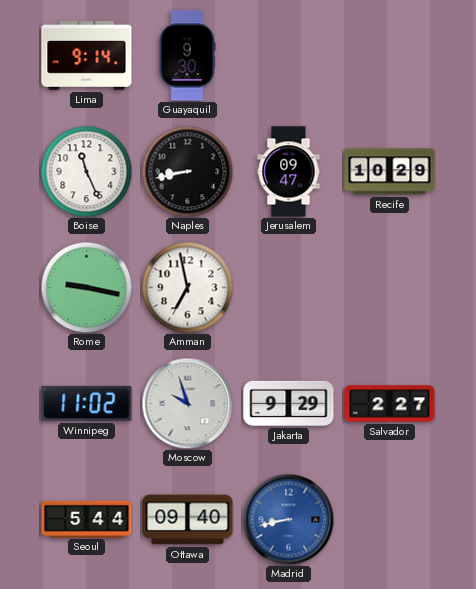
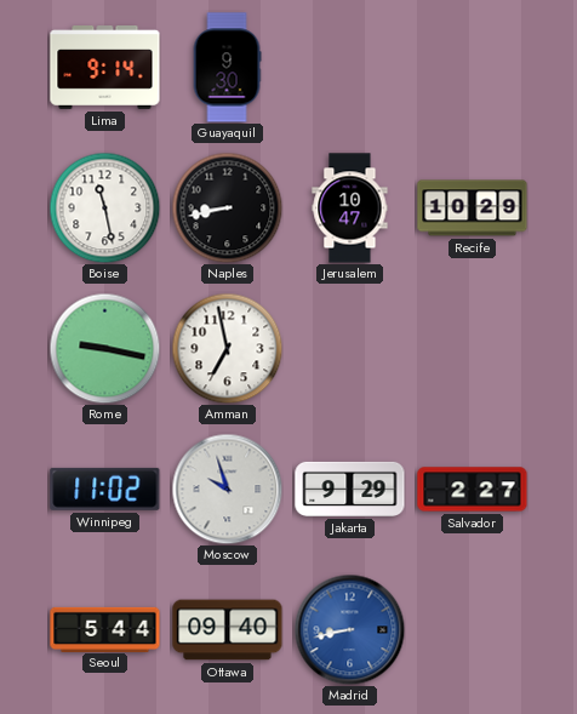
Boise: 11:26 -> 11:28
Jerusalem: 09:47 -> 10:47
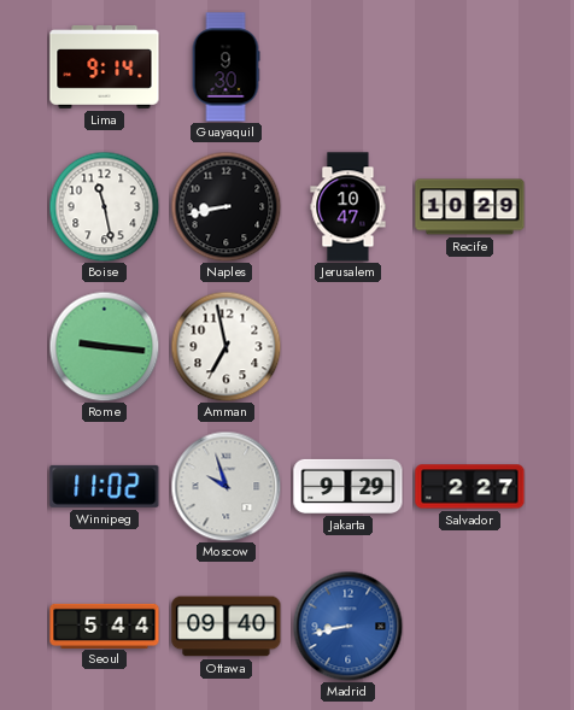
Rome: 9:17 -> 9:16
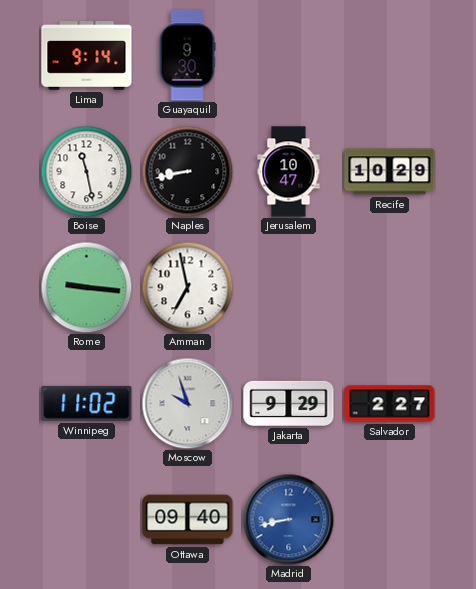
Seoul: 5:44 -> none
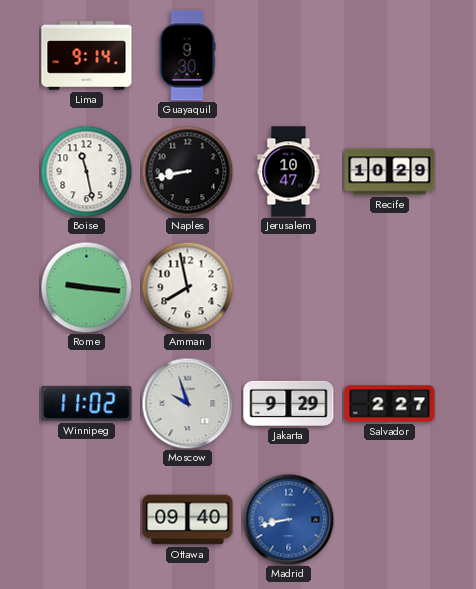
Amman: 6:58 -> 7:58
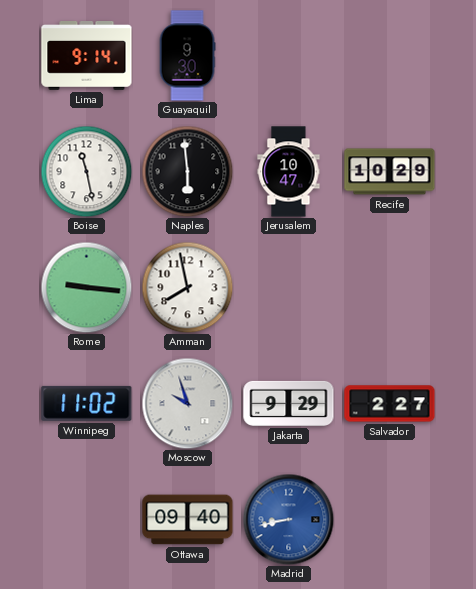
Naples: 8:43 -> 5:59
